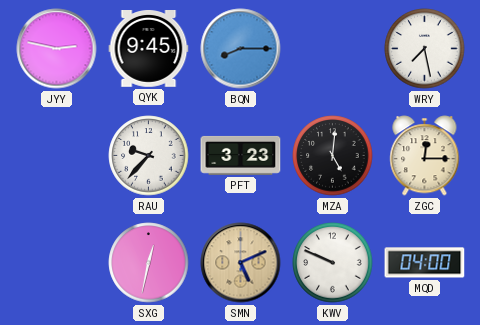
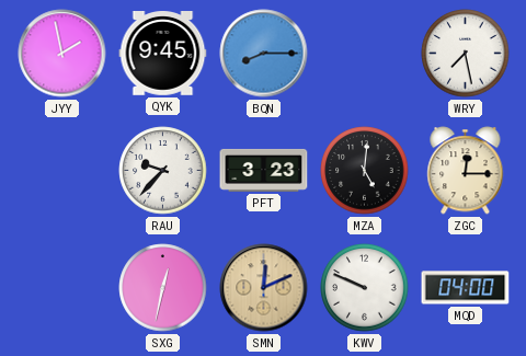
JYY: 2:47 -> 1:58
SMN: 5:11 -> 12:11
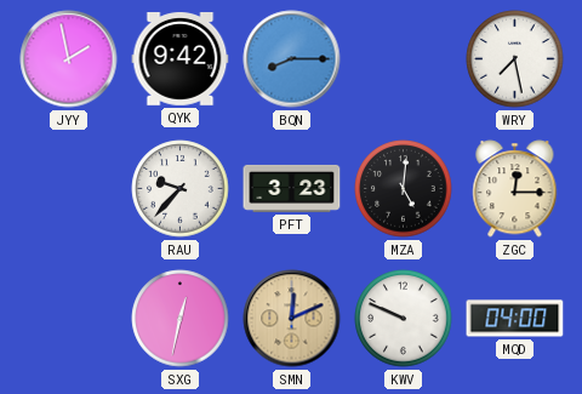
QYK: 9:45 -> 9:42
